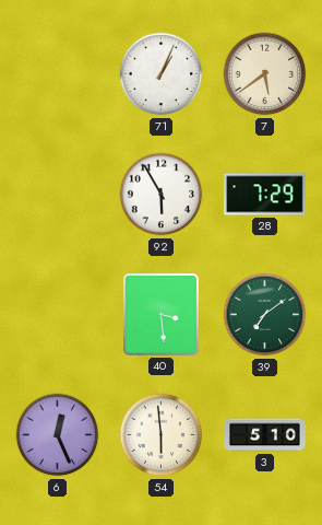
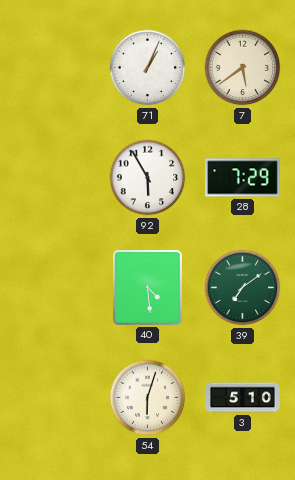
40: 3:29 -> 4:29
6: 12:26 -> none
54: 5:59 -> 6:03
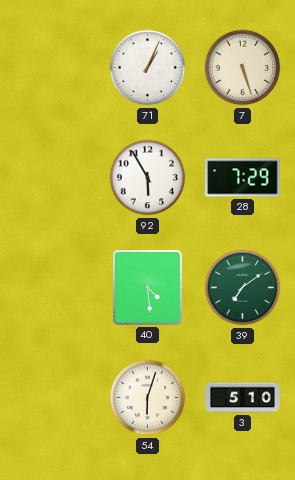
7: 5:39 -> 5:27
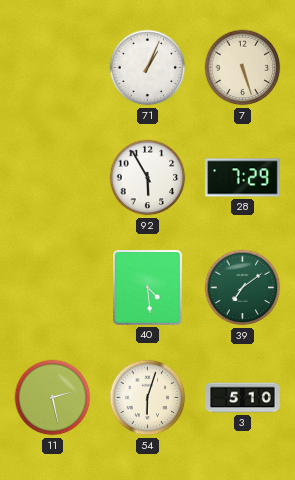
11: none -> 2:28
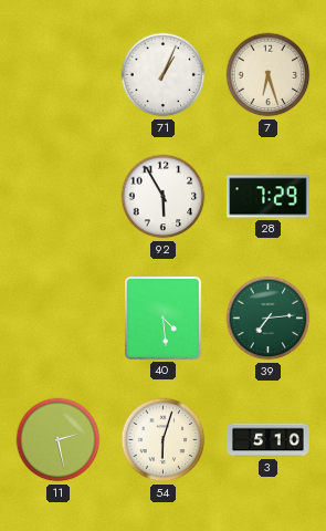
7: 5:27 -> 6:27
39: 7:09 -> 7:14
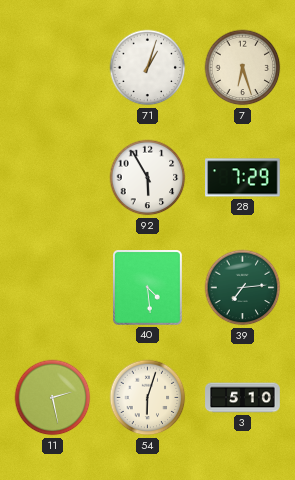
71: 1:04 -> 1:03
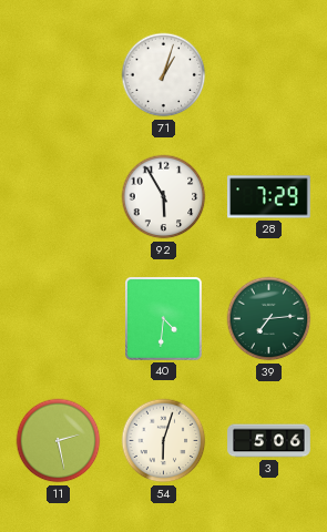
7: 6:27 -> none
40: 4:29 -> 4:31
3: 5:10 -> 5:06
